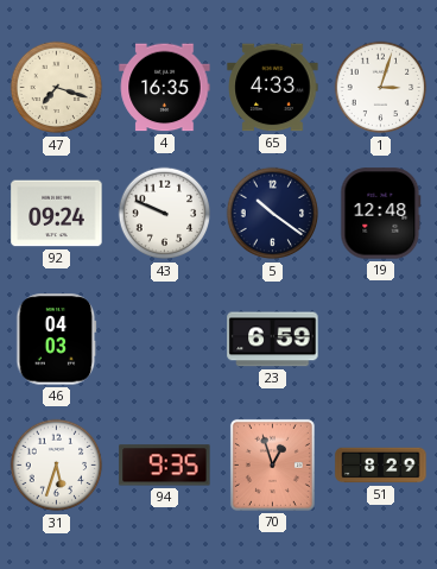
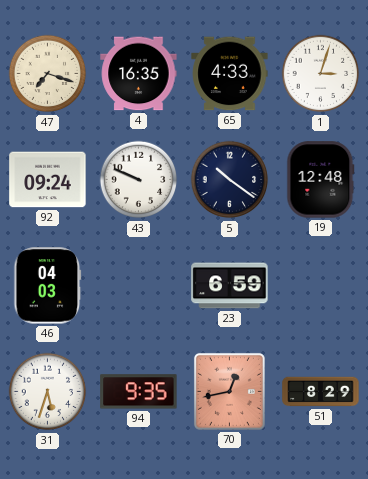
70: 12:57 -> 12:43
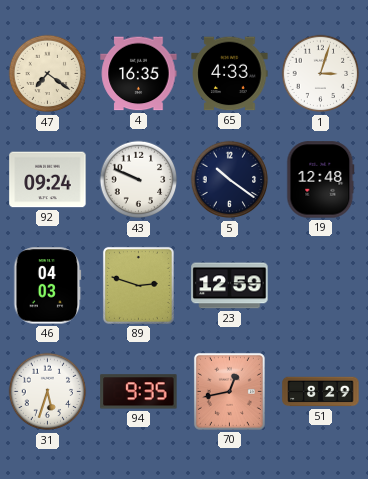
47: 7:18 -> 7:21
89: none -> 2:48
23: 6:59 -> 12:59
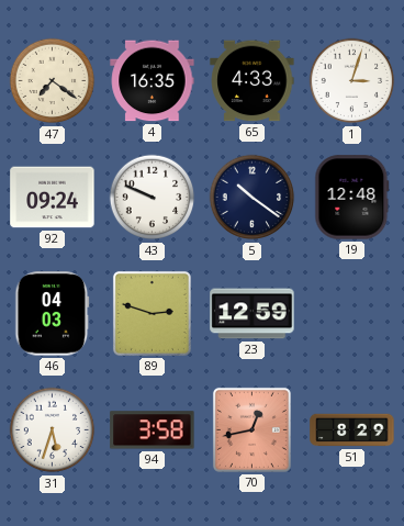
94: 9:35 -> 3:58
